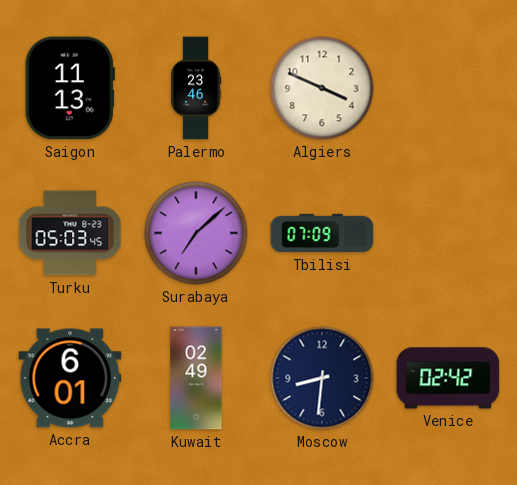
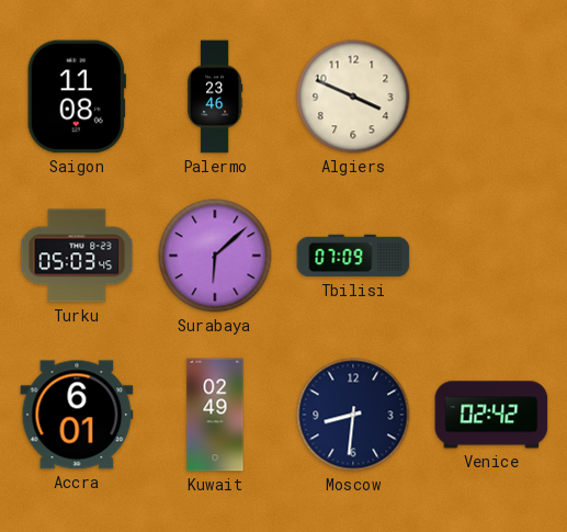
Saigon: 11:13 -> 11:08
Surabaya: 7:08 -> 6:08
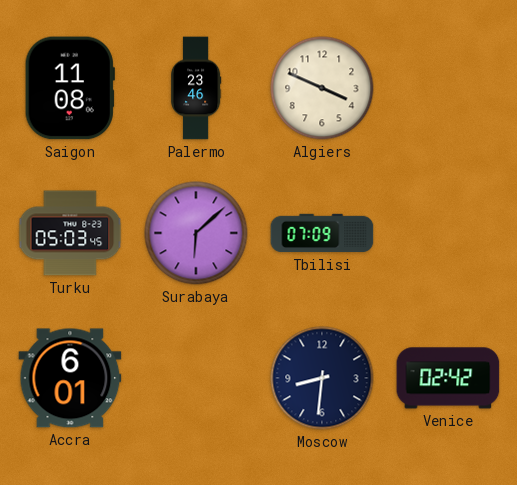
Kuwait: 02:49 -> none
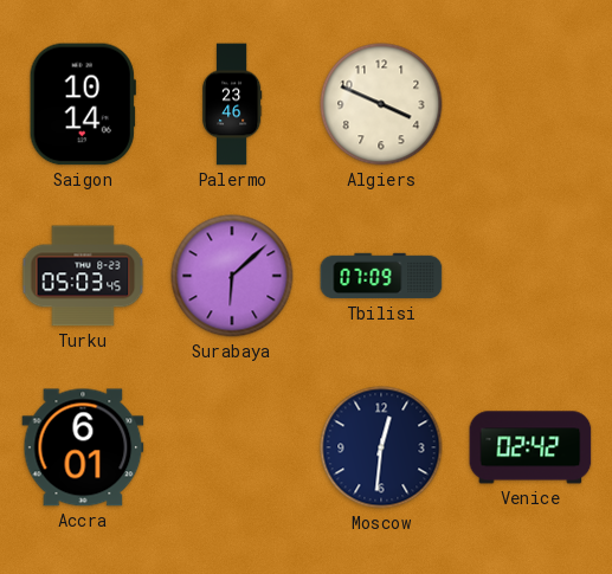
Saigon: 11:08 -> 10:14
Moscow: 8:31 -> 12:31
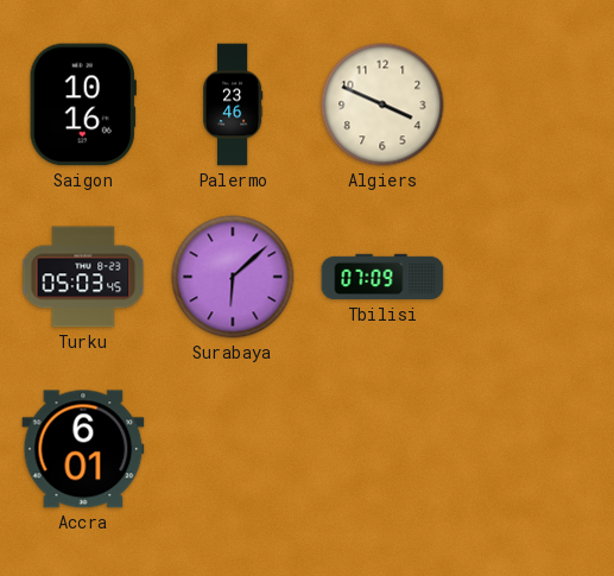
Saigon: 10:14 -> 10:16
Moscow: 12:31 -> none
Venice: 02:42 -> none
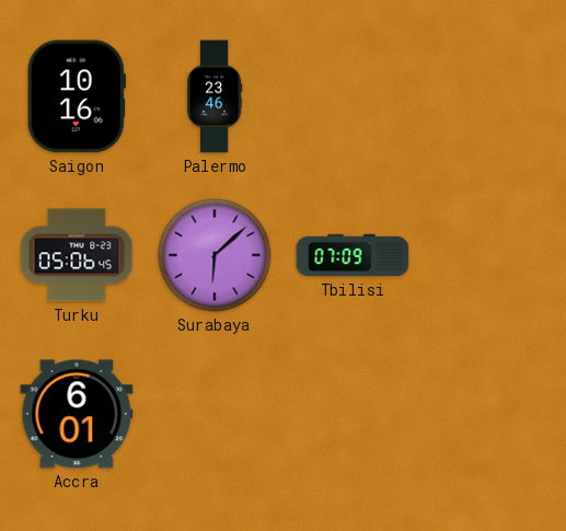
Algiers: 3:49 -> none
Turku: 05:03 -> 05:06
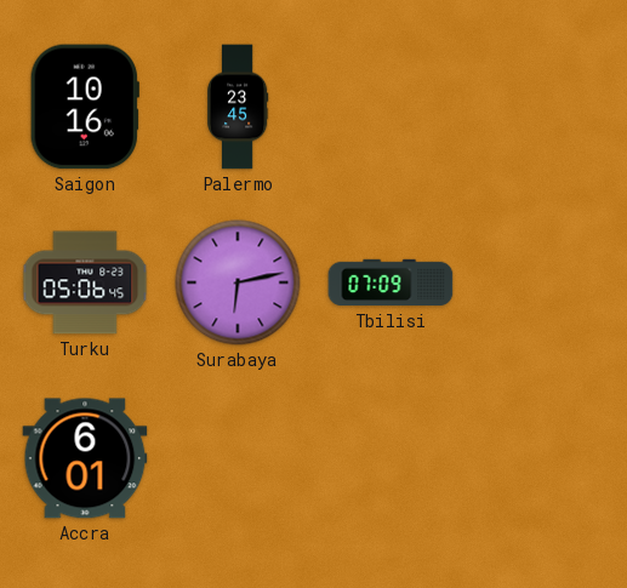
Palermo: 23:46 -> 23:45
Surabaya: 6:08 -> 6:13
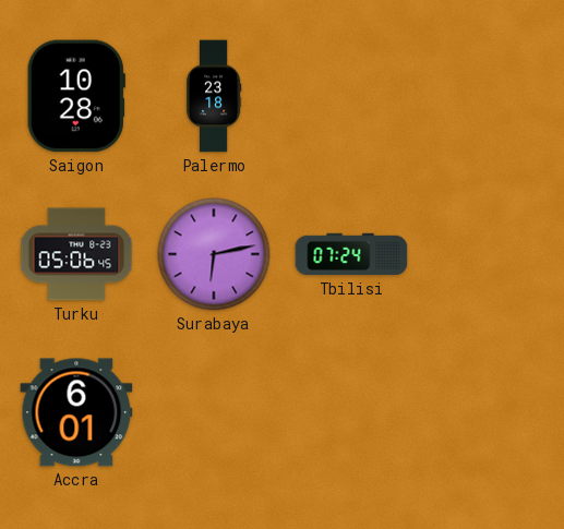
Saigon: 10:16 -> 10:28
Palermo: 23:45 -> 23:18
Tbilisi: 07:09 -> 07:24
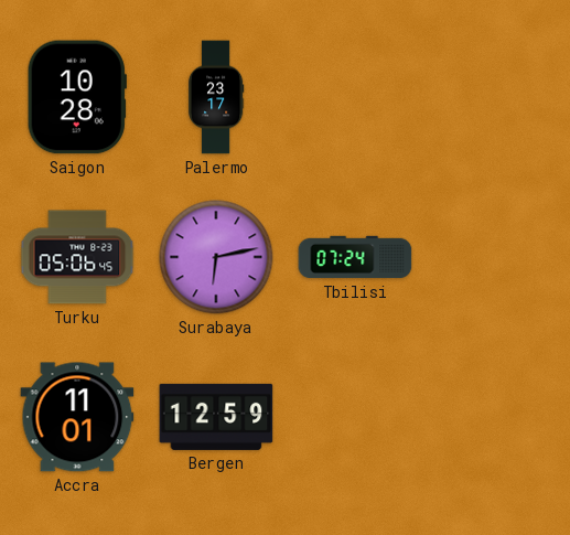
Palermo: 23:18 -> 23:17
Accra: 6:01 -> 11:01
Bergen: none -> 12:59
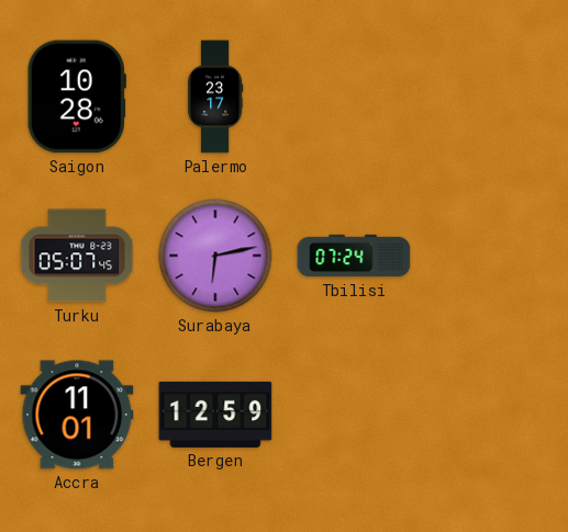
Turku: 05:06 -> 05:07
